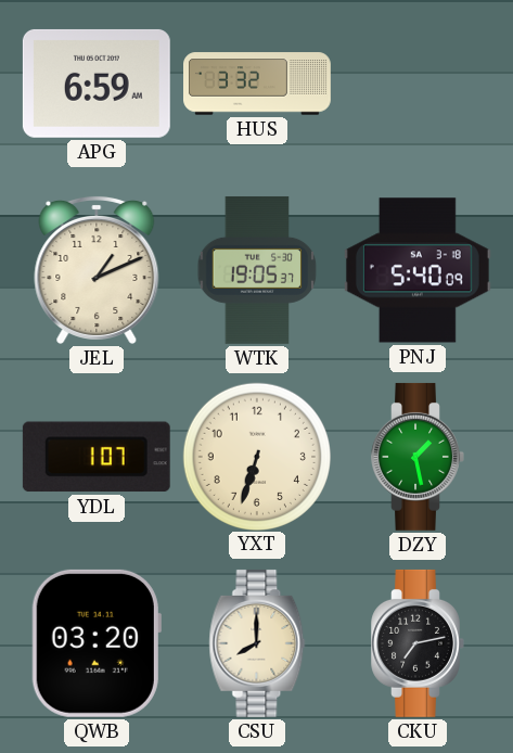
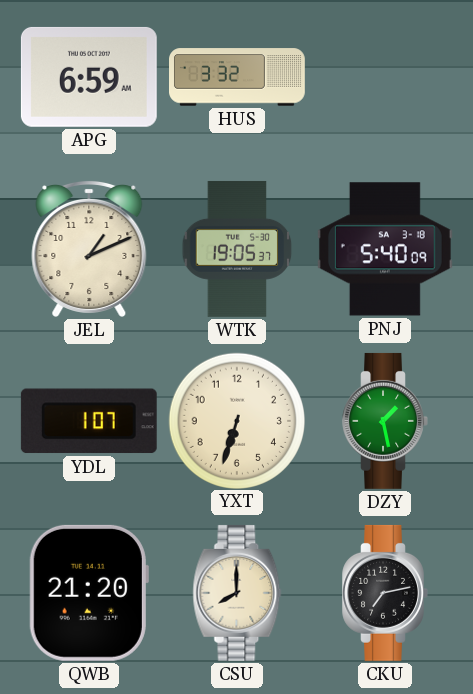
QWB: 03:20 -> 21:20
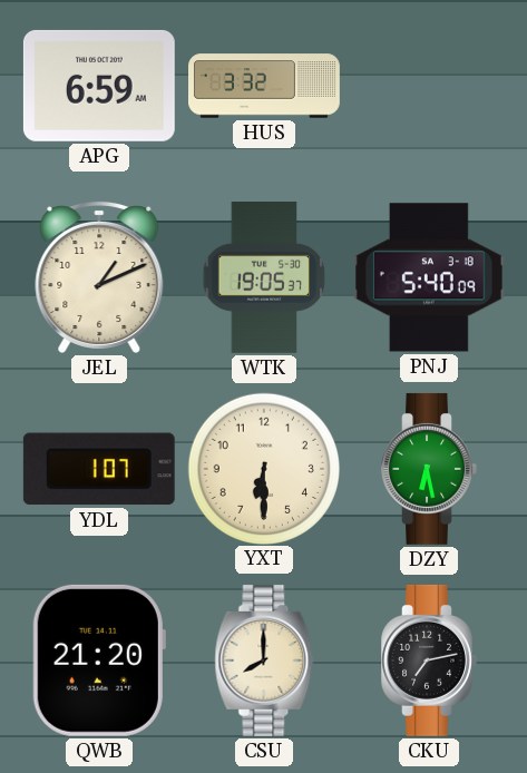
YXT: 6:33 -> 6:30
DZY: 1:28 -> 6:28
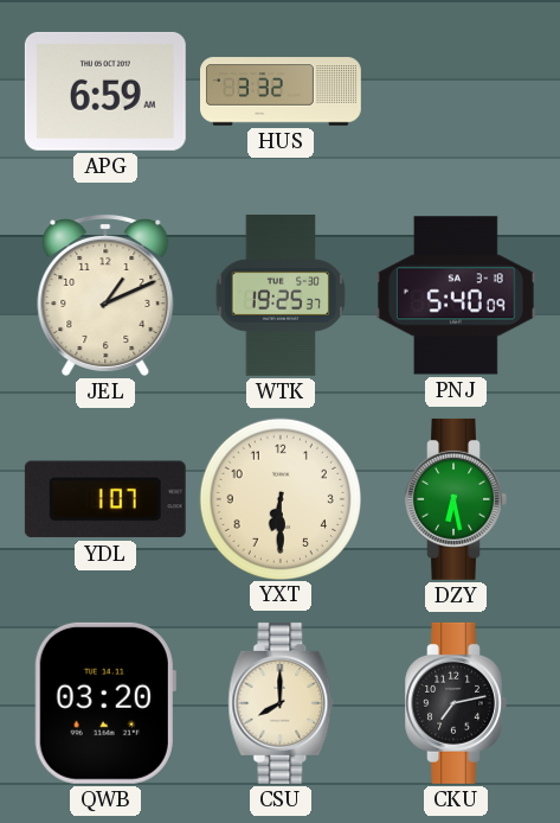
WTK: 19:05 -> 19:25
QWB: 21:20 -> 03:20
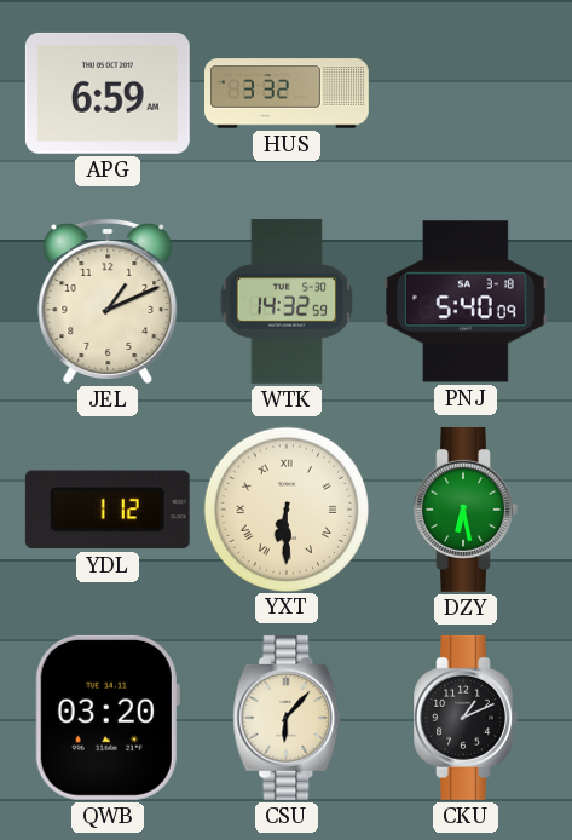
WTK: 19:25 -> 14:32
YDL: 1:07 -> 1:12
YXT numerals: Arabic -> Roman
CSU: 8:00 -> 6:07
CKU: 7:13 -> 1:11
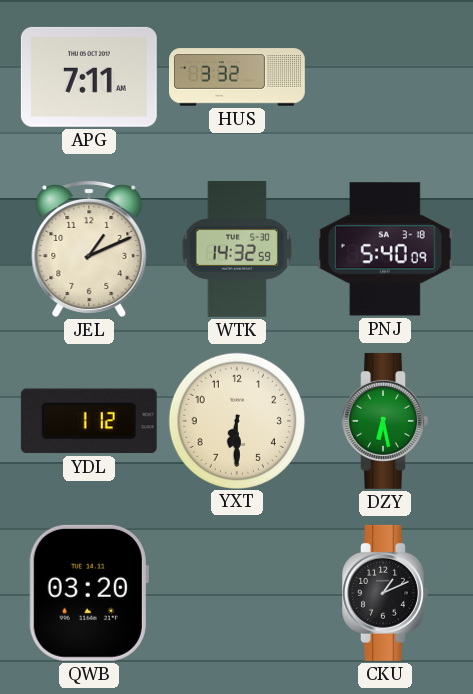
APG: 6:59 -> 7:11
YXT numerals: Roman -> Arabic
CSU: 6:07 -> none
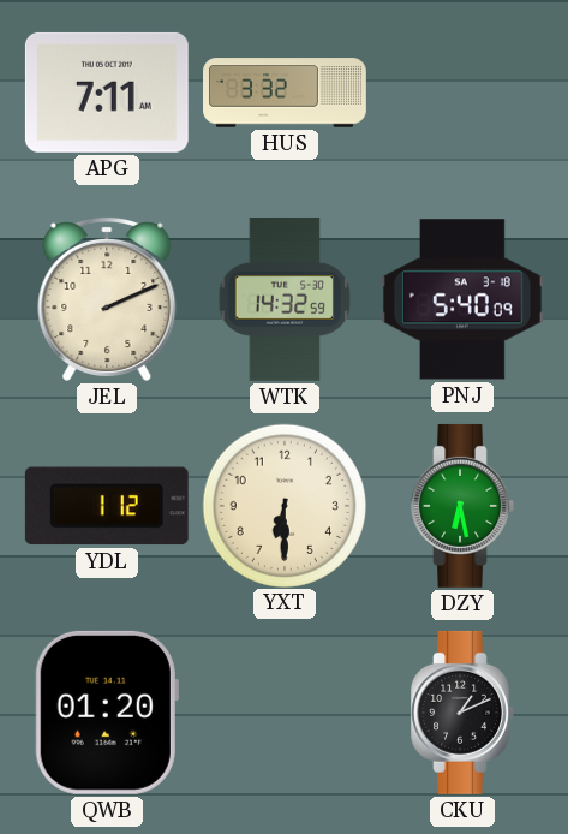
JEL: 1:11 -> 2:11
QWB: 03:20 -> 01:20
